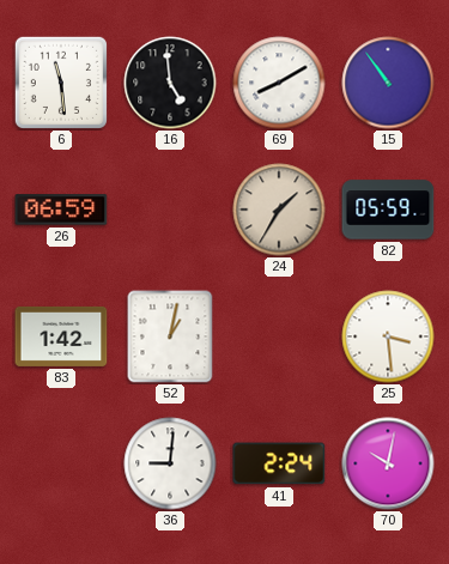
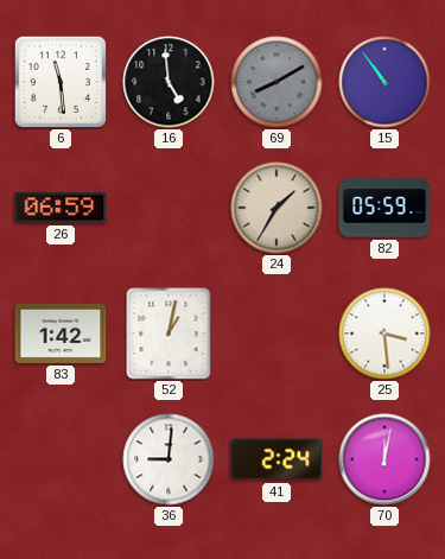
69 dial: white -> grey
70: 10:02 -> 12:02
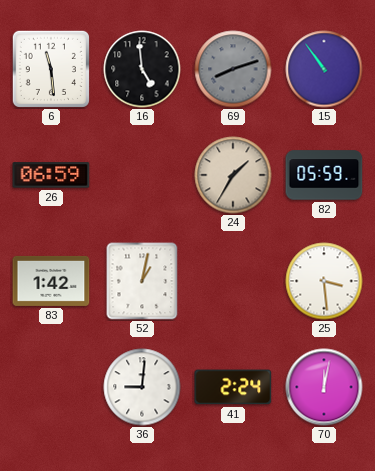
69: 8:10 -> 8:12
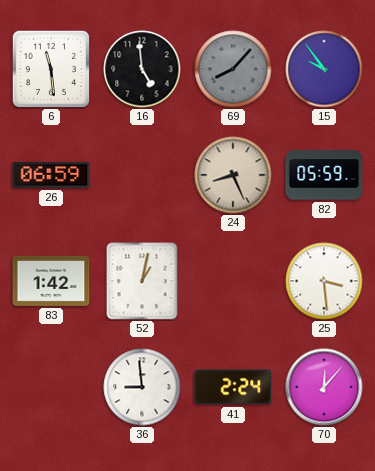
69: 8:12 -> 8:07
15: 10:54 -> 9:54
24: 1:35 -> 8:26
36: 9:01 -> 8:59
70: 12:02 -> 12:07
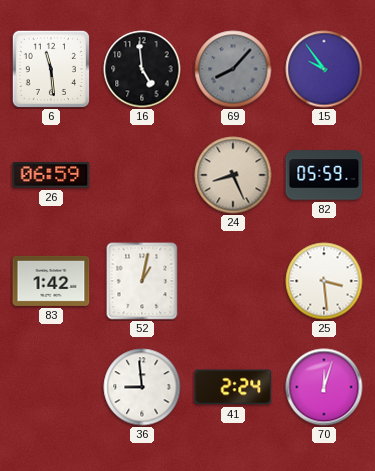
70: 12:07 -> 12:03
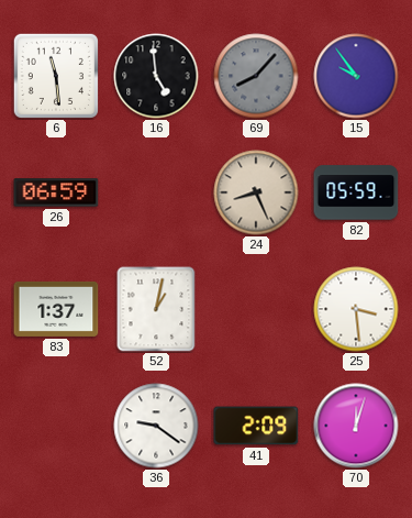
83: 1:42 -> 1:37
36: 8:59 -> 9:21
41: 2:24 -> 2:09
